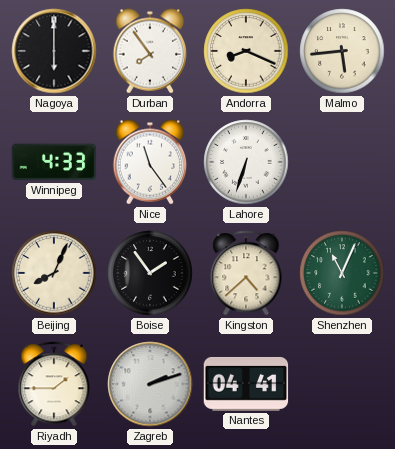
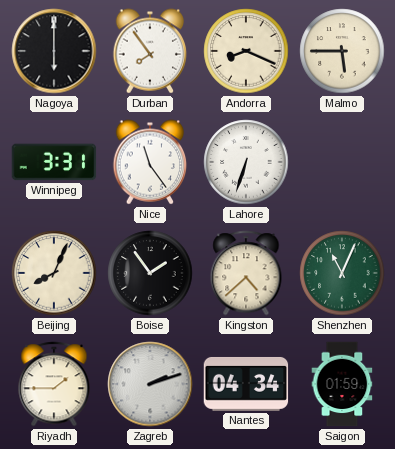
Malmo: 5:44 -> 5:45
Winnipeg: 4:33 -> 3:31
Nantes: 04:41 -> 04:34
Saigon: none -> 01:59
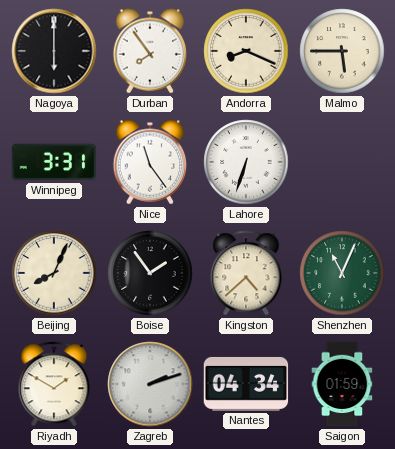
Riyadh: 1:45 -> 1:50
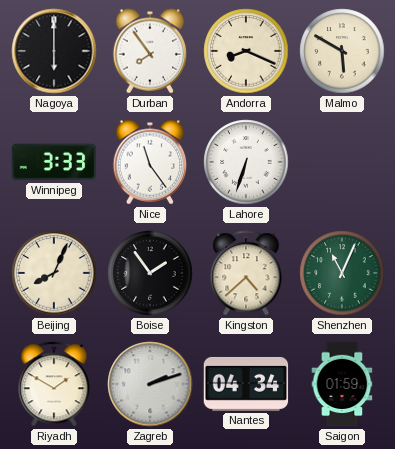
Malmo: 5:45 -> 5:50
Winnipeg: 3:31 -> 3:33
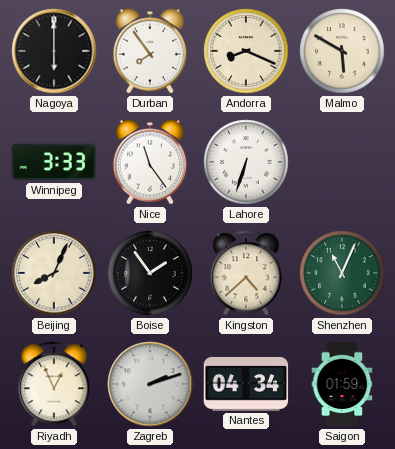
Riyadh: 1:50 -> 12:56
